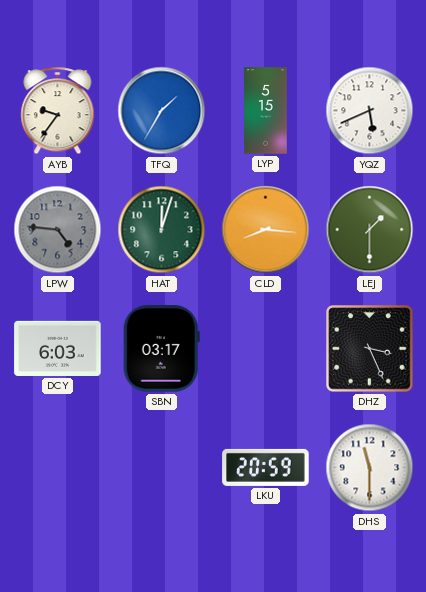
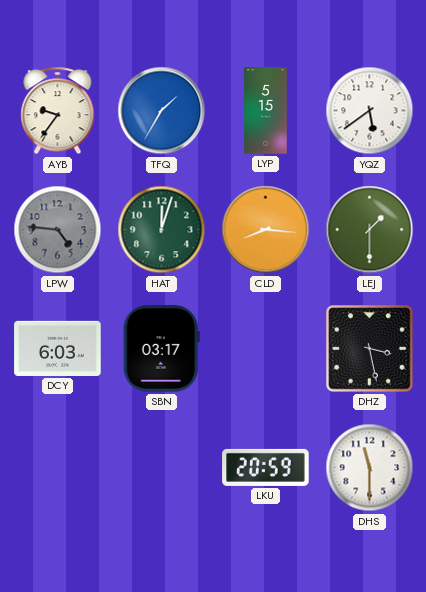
YQZ: 5:41 -> 5:39
DHZ: 3:26 -> 3:28
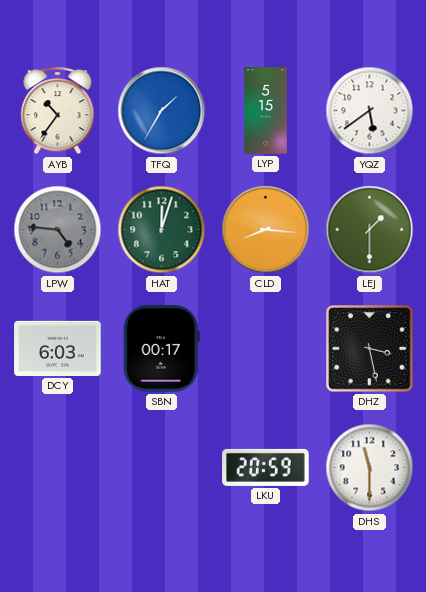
AYB: 9:36 -> 10:36
SBN: 03:17 -> 00:17
